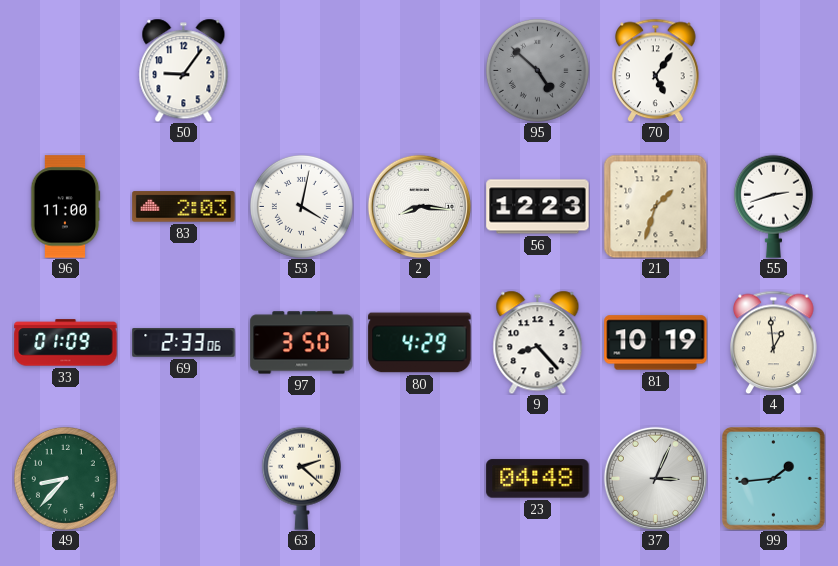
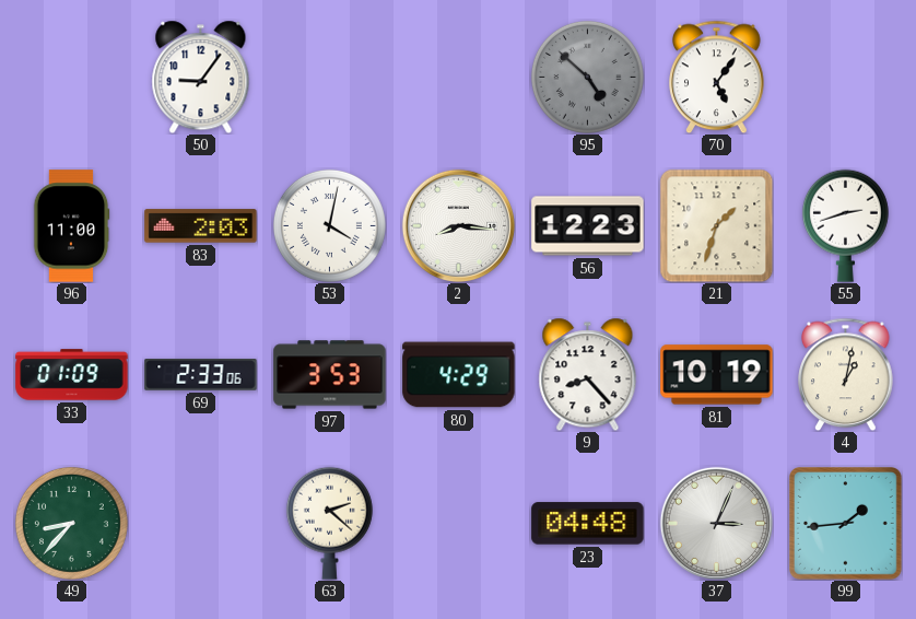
97: 3:50 -> 3:53
4: 12:59 -> 1:02
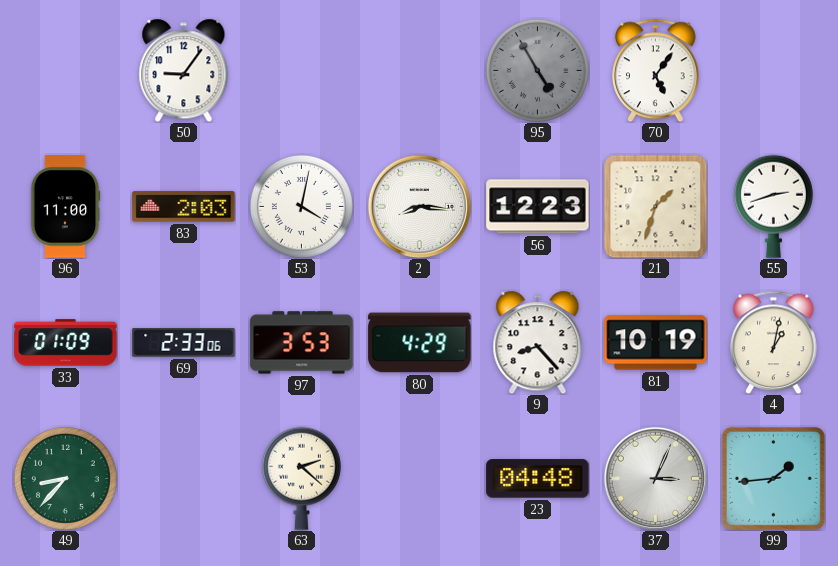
95: 4:52 -> 4:55
